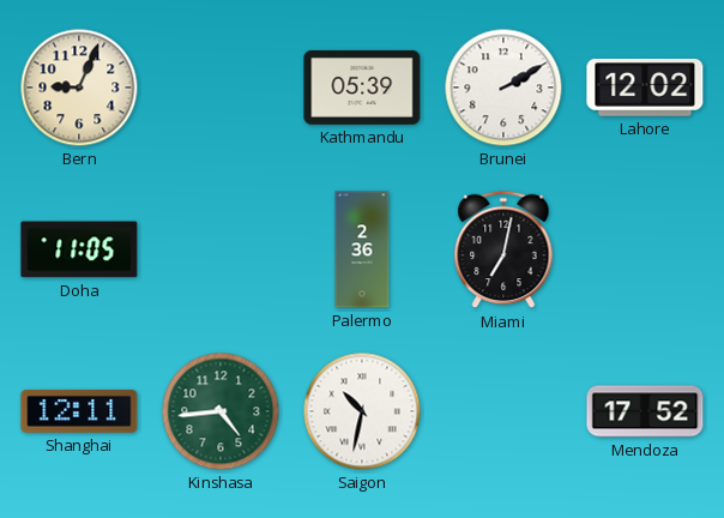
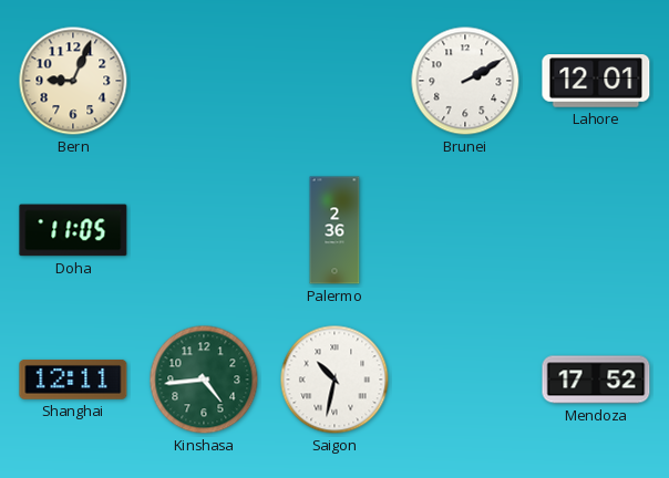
Kathmandu: 05:39 -> none
Lahore: 12:02 -> 12:01
Miami: 7:02 -> none
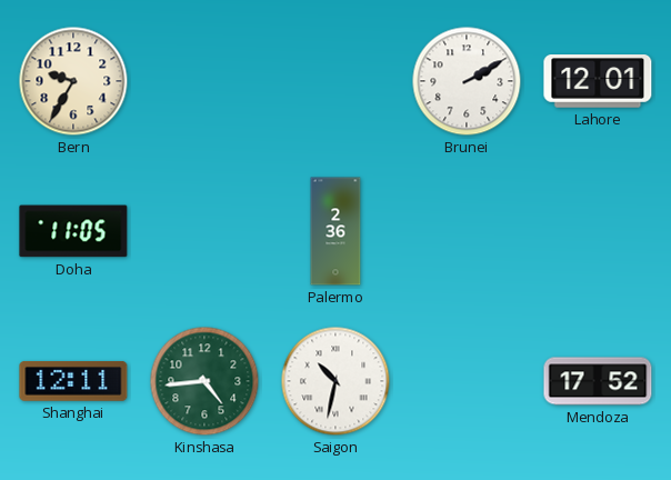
Bern: 9:04 -> 9:35
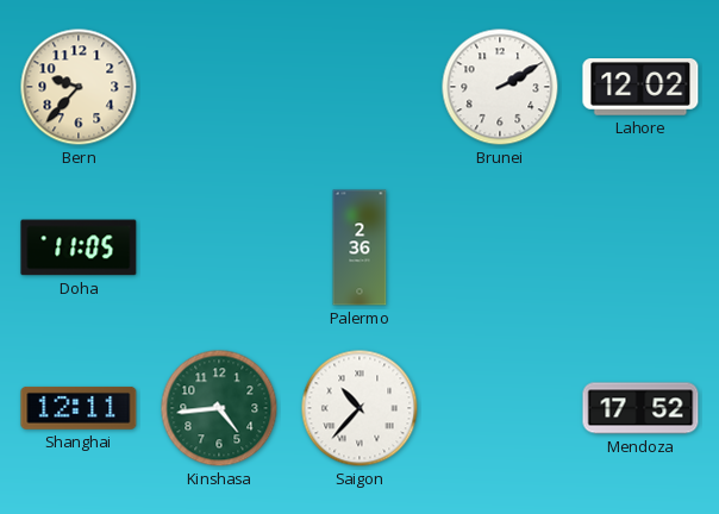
Bern: 9:35 -> 9:37
Lahore: 12:01 -> 12:02
Saigon: 10:32 -> 10:37
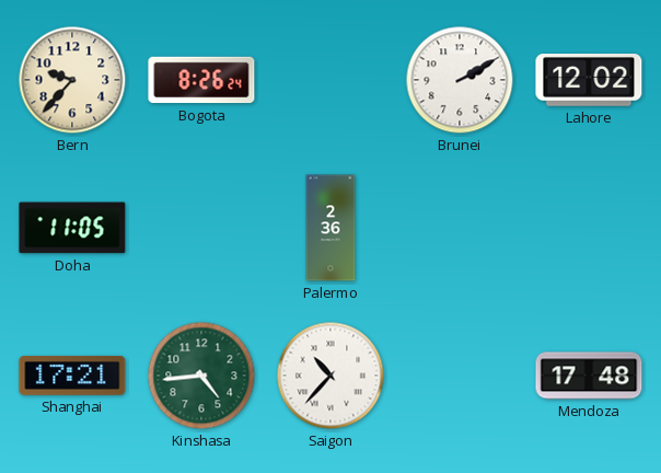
Bogota: none -> 8:26
Shanghai: 12:11 -> 17:21
Mendoza: 17:52 -> 17:48
